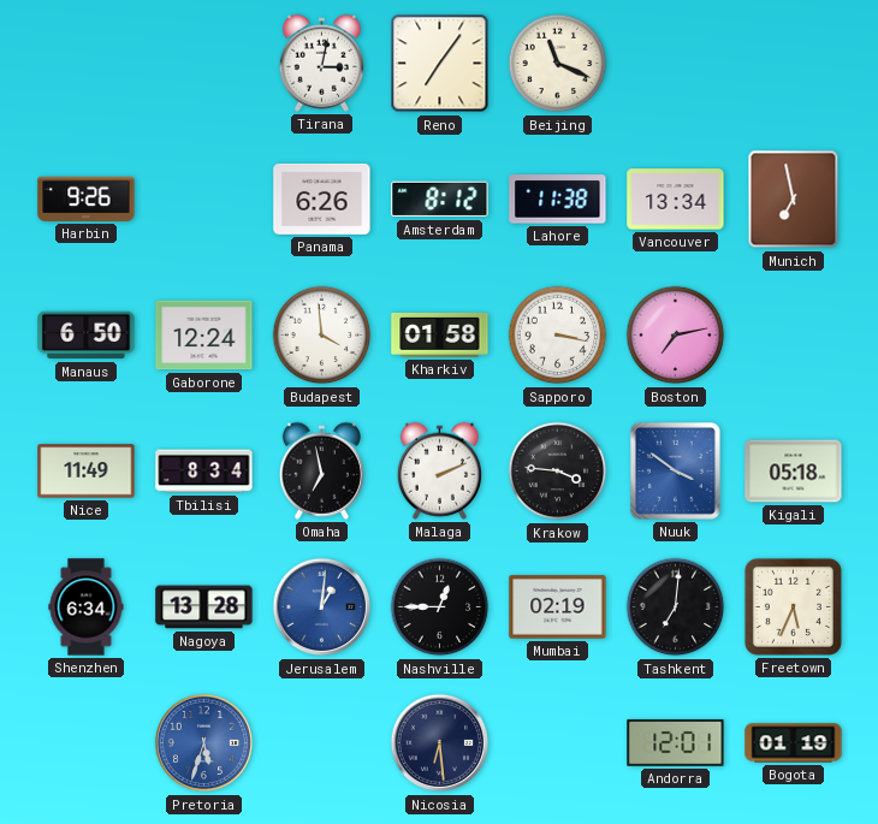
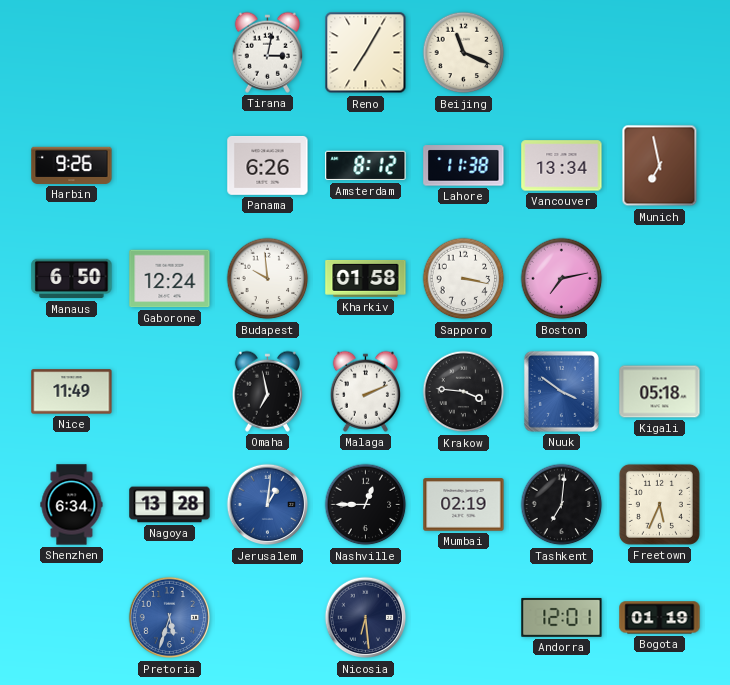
Reno: 7:06 -> 7:05
Budapest: 3:59 -> 9:59
Tbilisi: 8:34 -> none
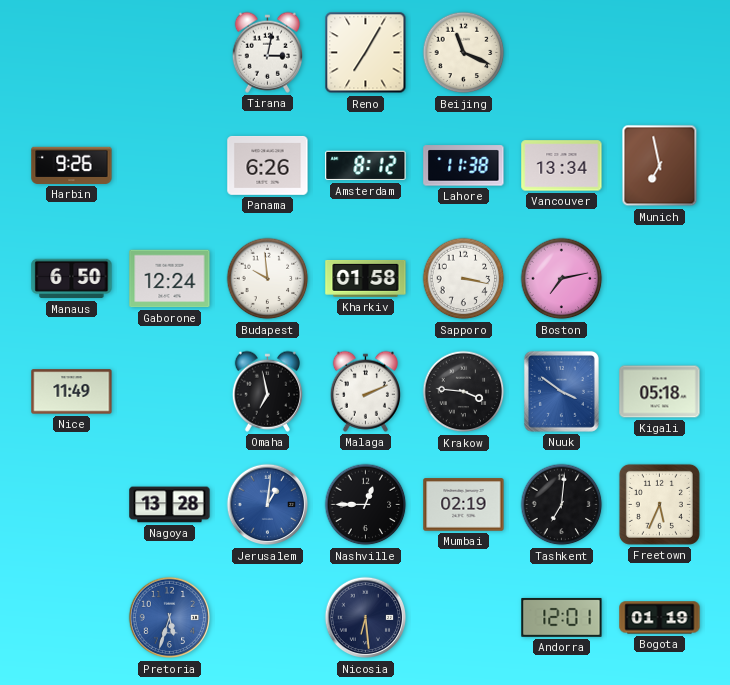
Shenzhen: 6:34 -> none
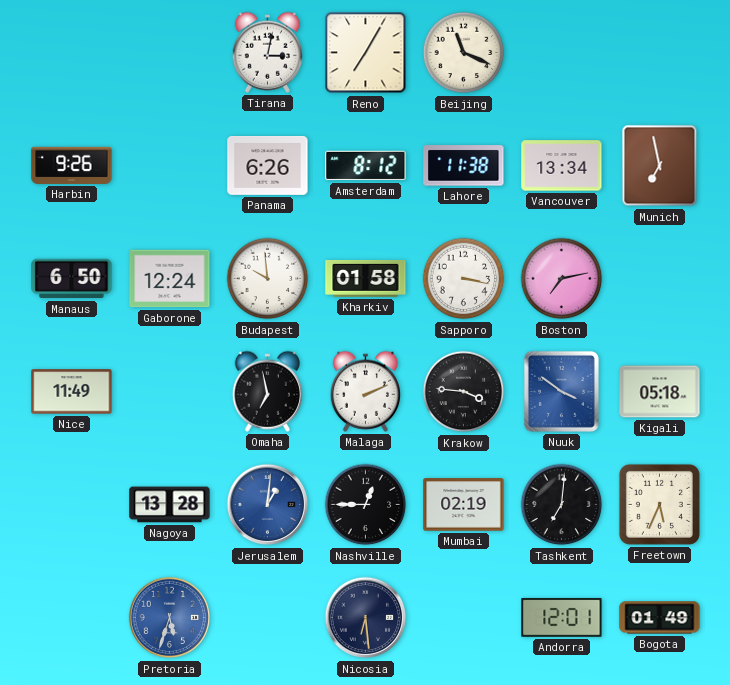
Bogota: 01:19 -> 01:49
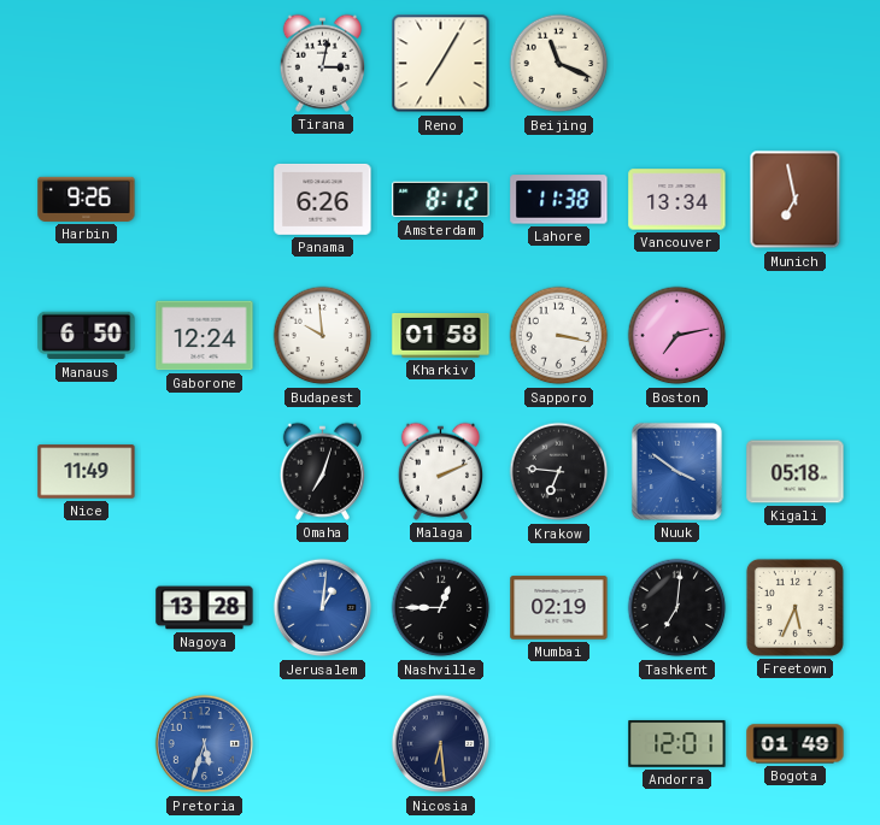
Omaha: 6:58 -> 7:03
Krakow: 3:46 -> 6:46
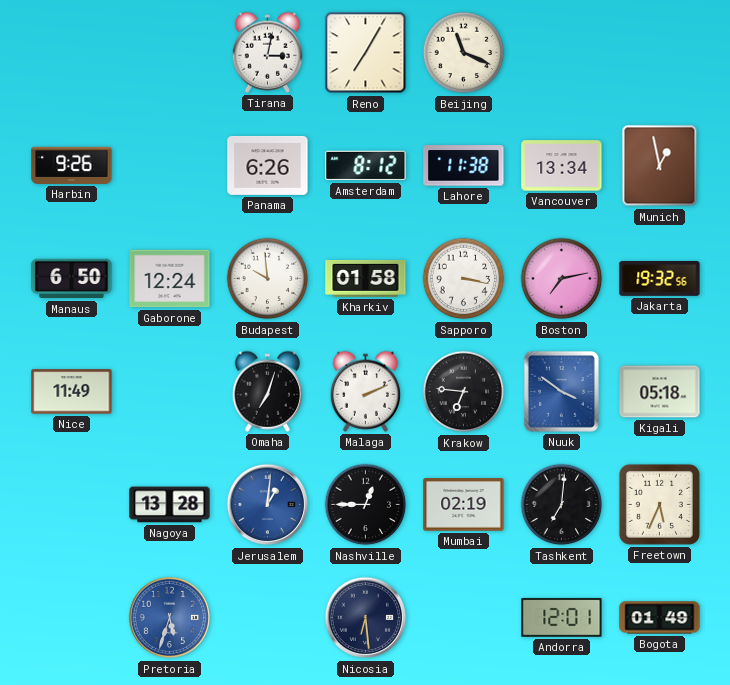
Munich: 6:58 -> 12:58
Jakarta: none -> 19:32
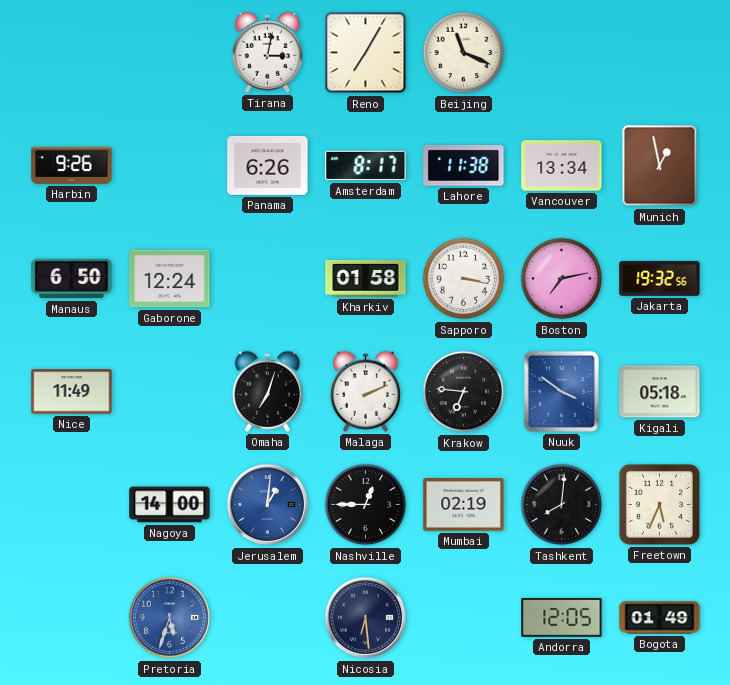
Amsterdam: 8:12 -> 8:17
Budapest: 9:59 -> none
Nagoya: 13:28 -> 14:00
Tashkent: 7:01 -> 8:01
Andorra: 12:01 -> 12:05
